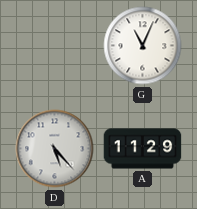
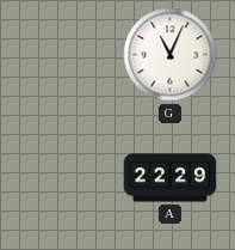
D: 5:23 -> none
A: 11:29 -> 22:29
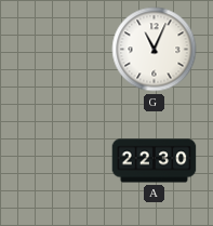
A: 22:29 -> 22:30
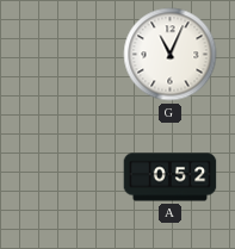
A: 22:30 -> 0:52
